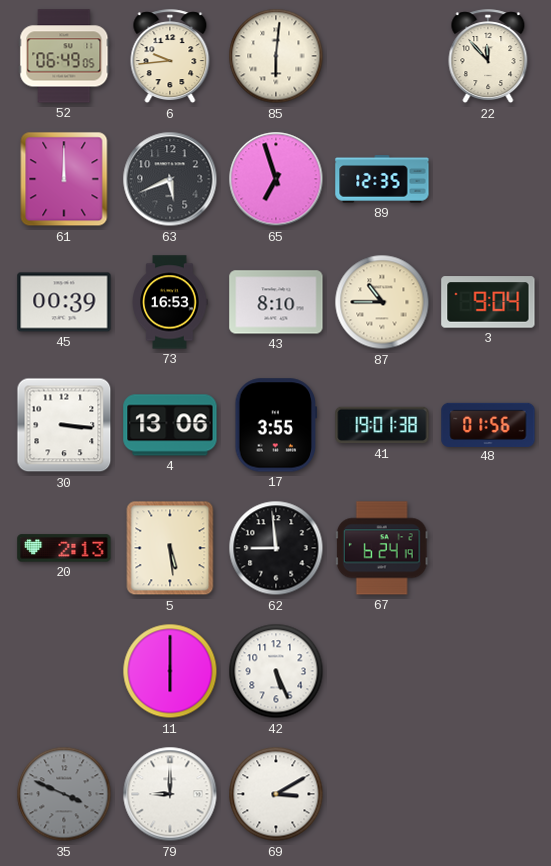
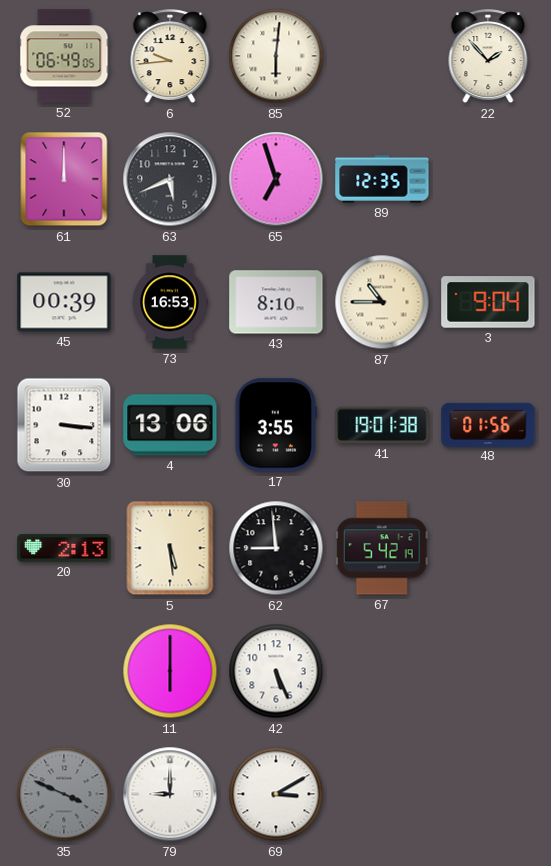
22: 11:53 -> 1:53
67: 6:24 -> 5:42
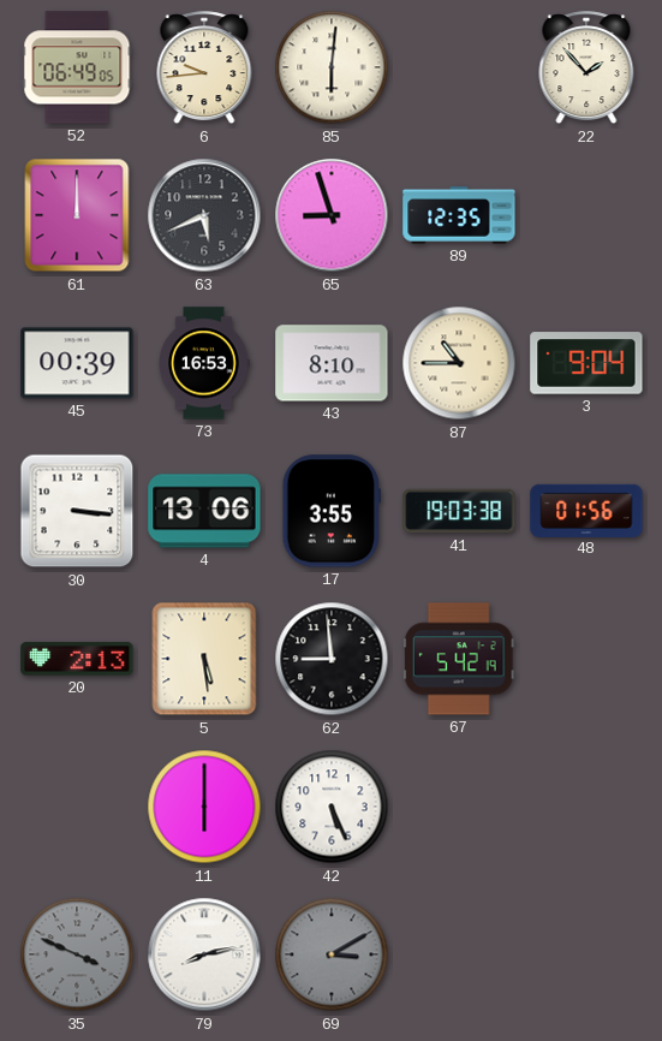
65: 6:57 -> 8:57
41: 19:01 -> 19:03
79: 9:00 -> 8:13
69 dial: white -> grey
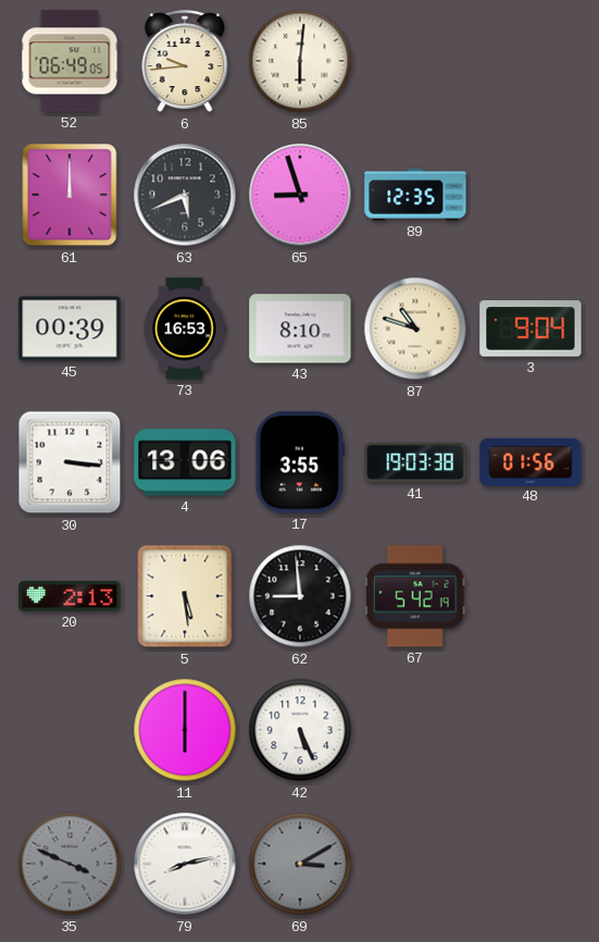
22: 1:53 -> none
87: 10:45 -> 10:48
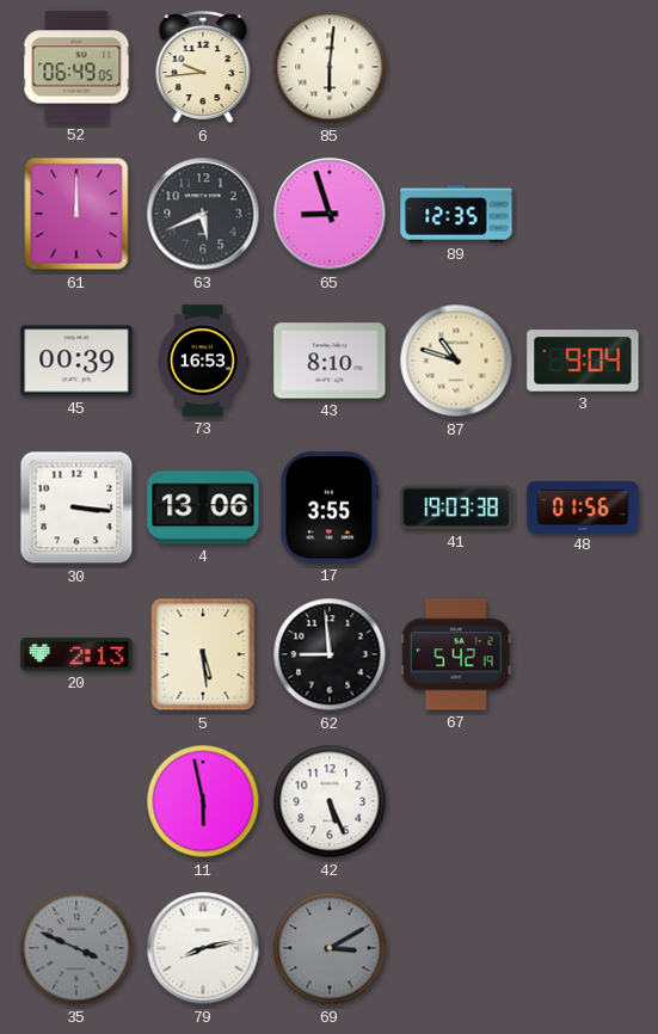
11: 6:00 -> 5:58
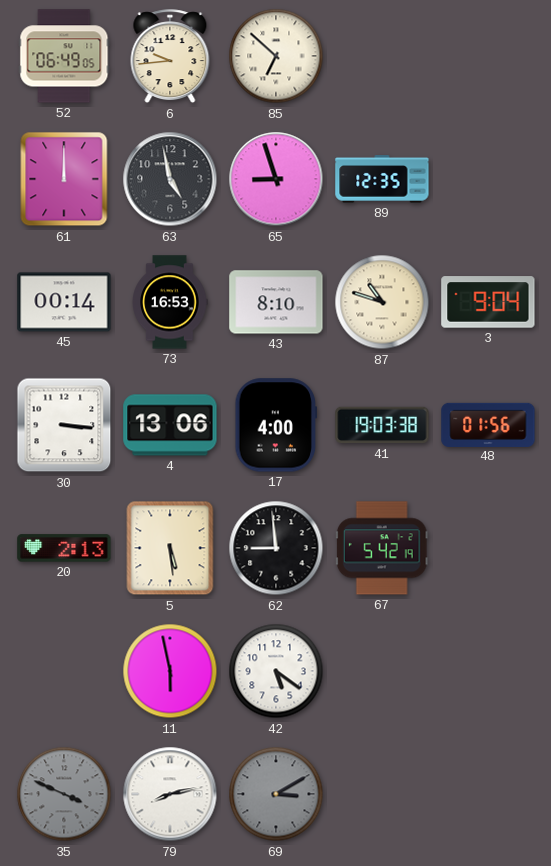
85: 6:01 -> 6:52
63: 5:41 -> 4:58
45: 00:39 -> 00:14
17: 3:55 -> 4:00
42: 5:26 -> 5:21
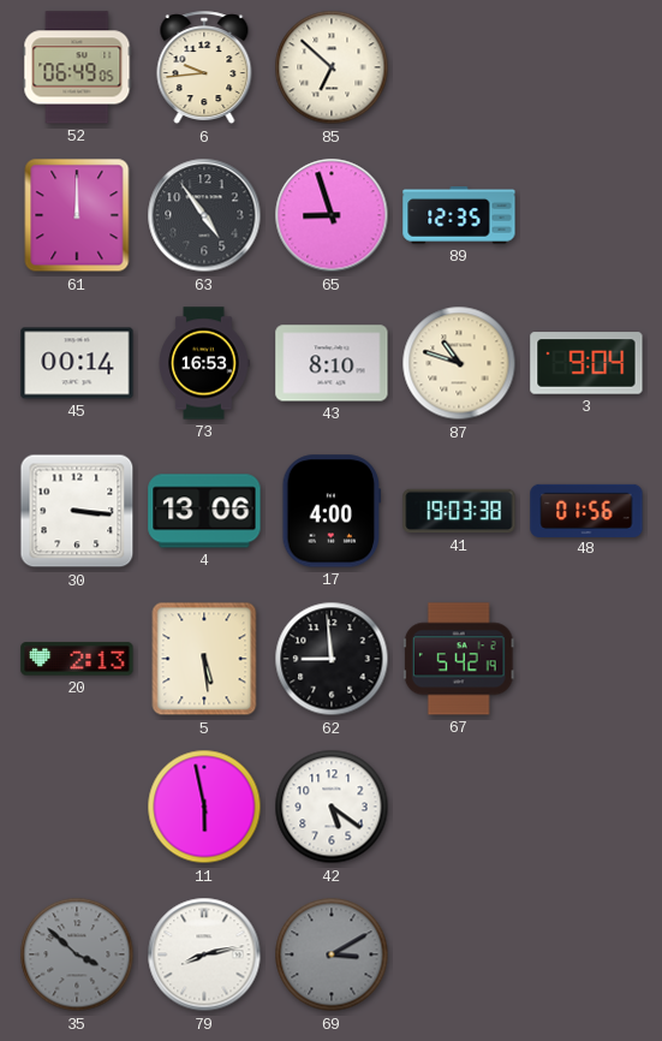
63: 4:58 -> 4:54
35: 3:49 -> 3:52
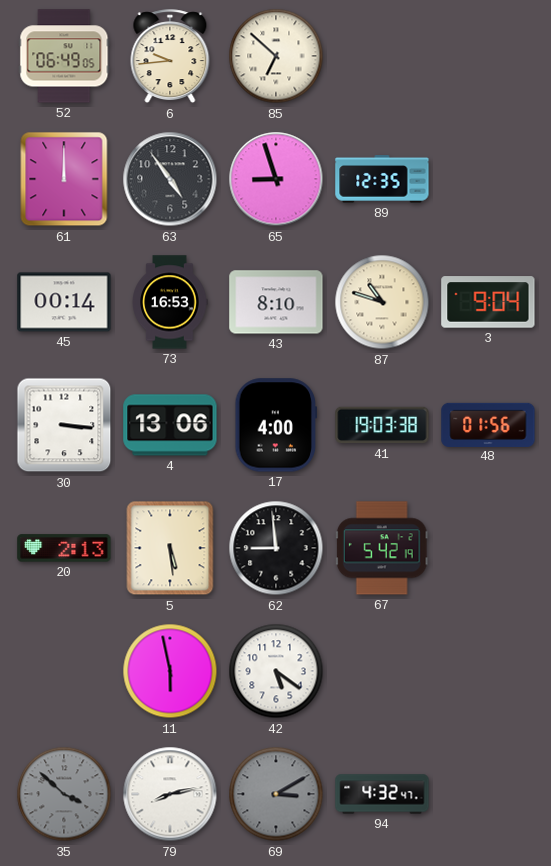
94: none -> 4:32
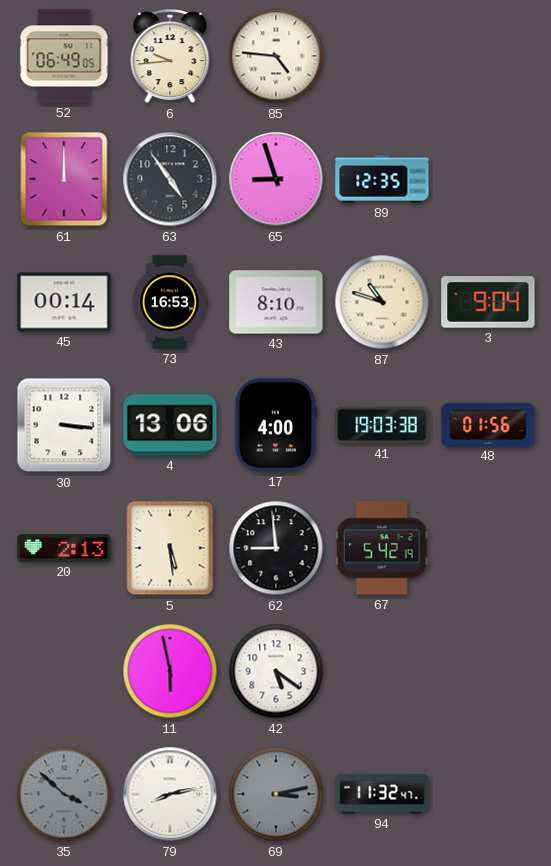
85: 6:52 -> 4:46
69: 3:10 -> 3:13
94: 4:32 -> 11:32
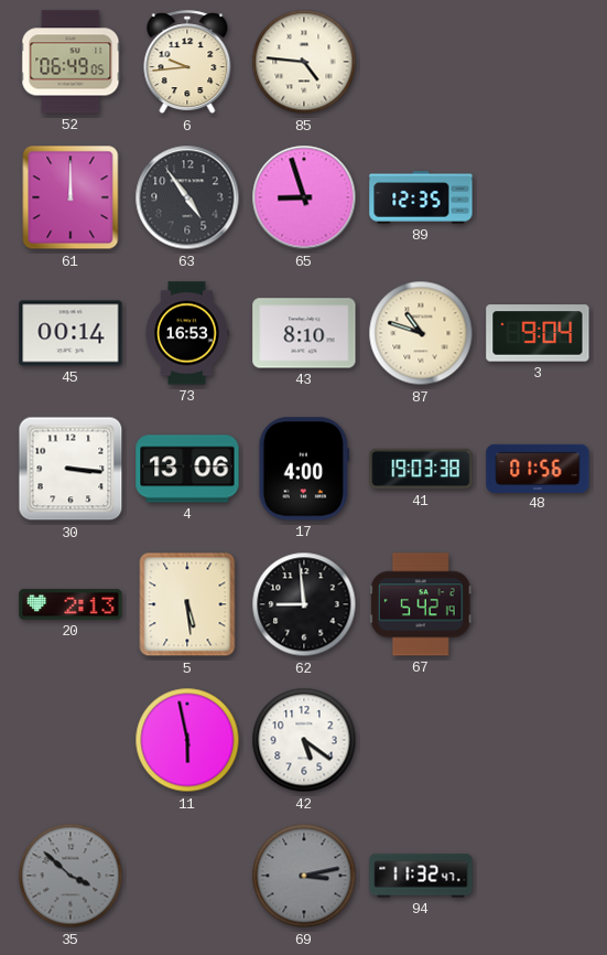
79: 8:13 -> none
